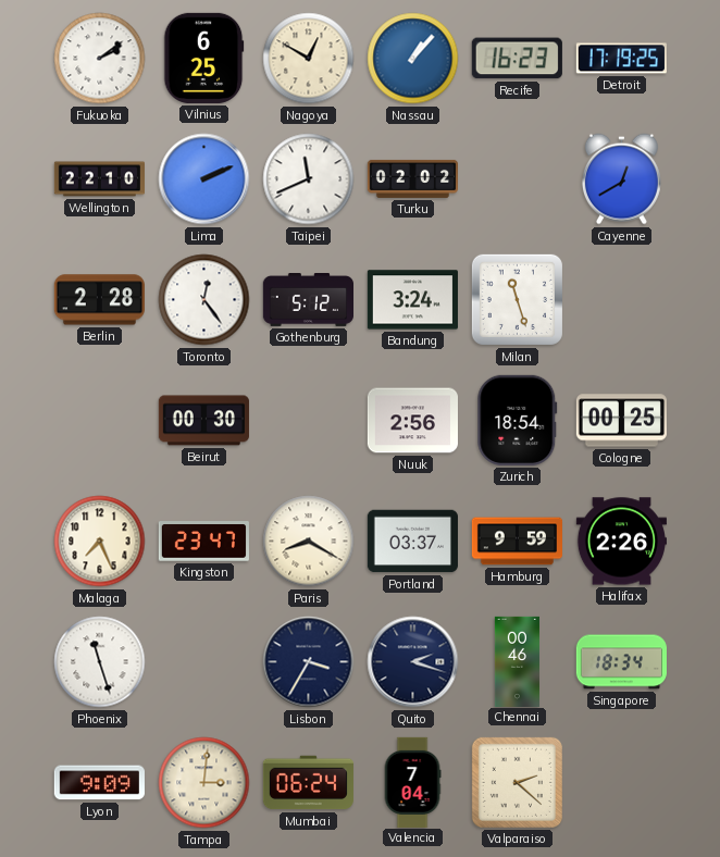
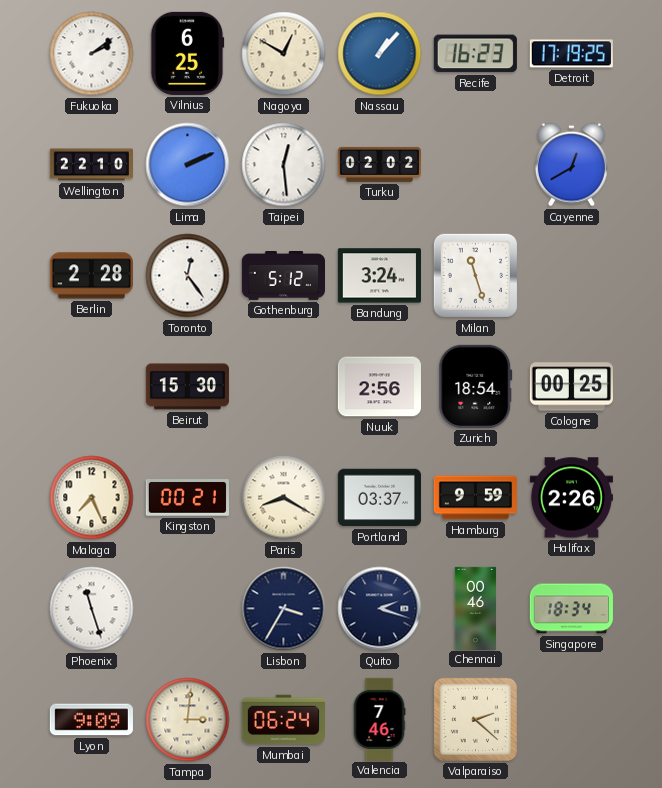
Taipei: 11:41 -> 12:29
Beirut: 00:30 -> 15:30
Kingston: 23:47 -> 00:21
Valencia: 7:04 -> 7:46
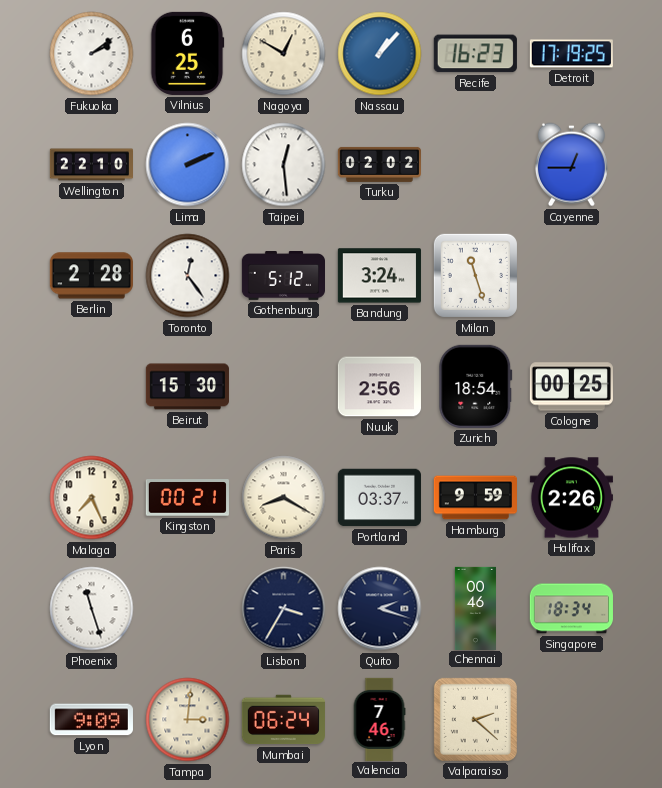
Cayenne: 12:40 -> 12:45
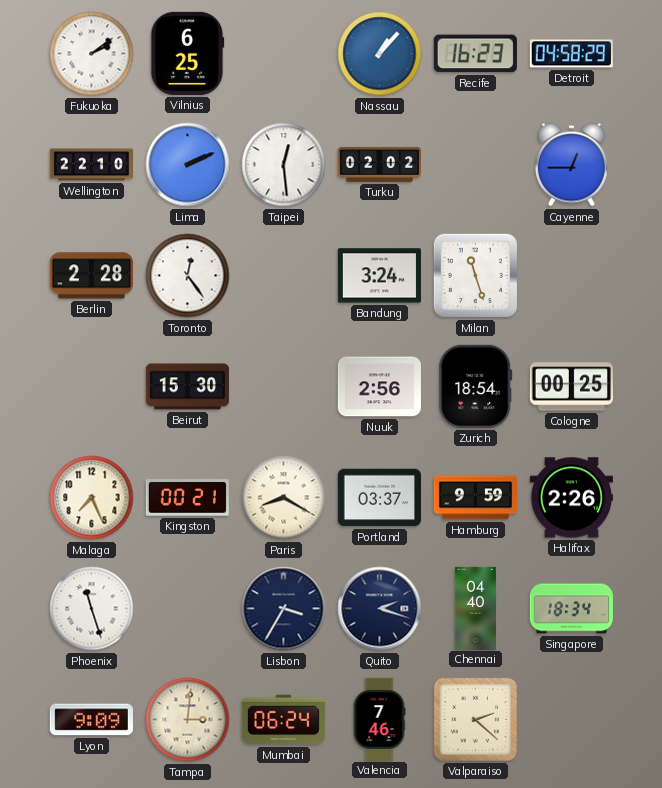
Nagoya: 12:50 -> none
Detroit: 17:19 -> 04:58
Gothenburg: 5:12 -> none
Chennai: 00:46 -> 04:40
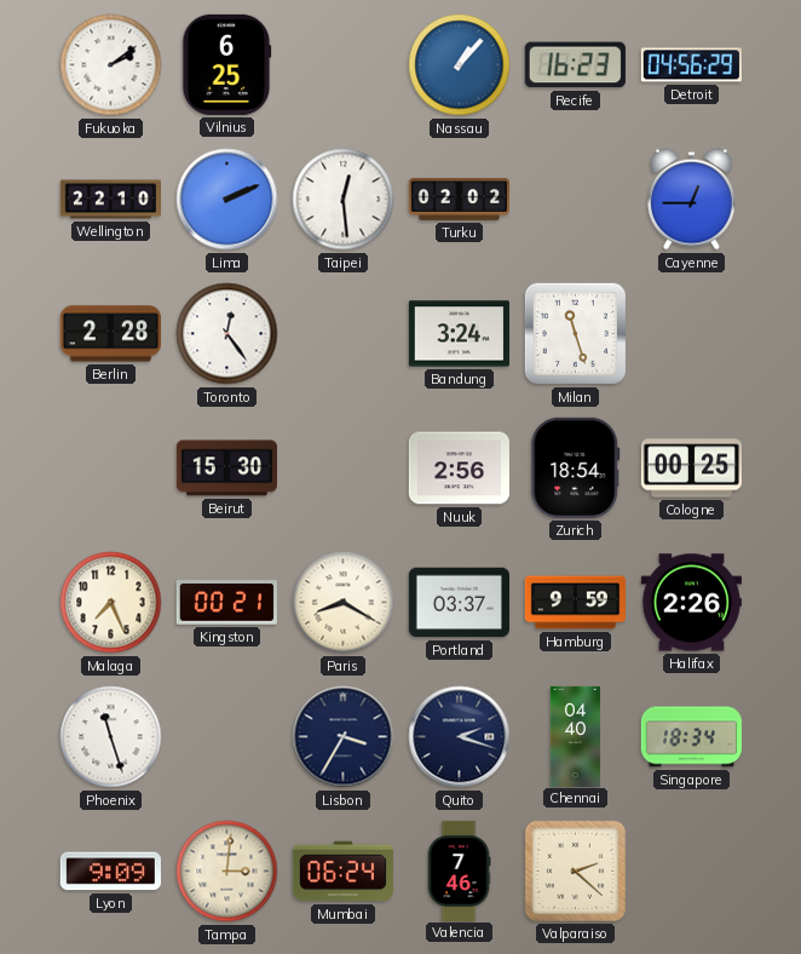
Detroit: 04:58 -> 04:56
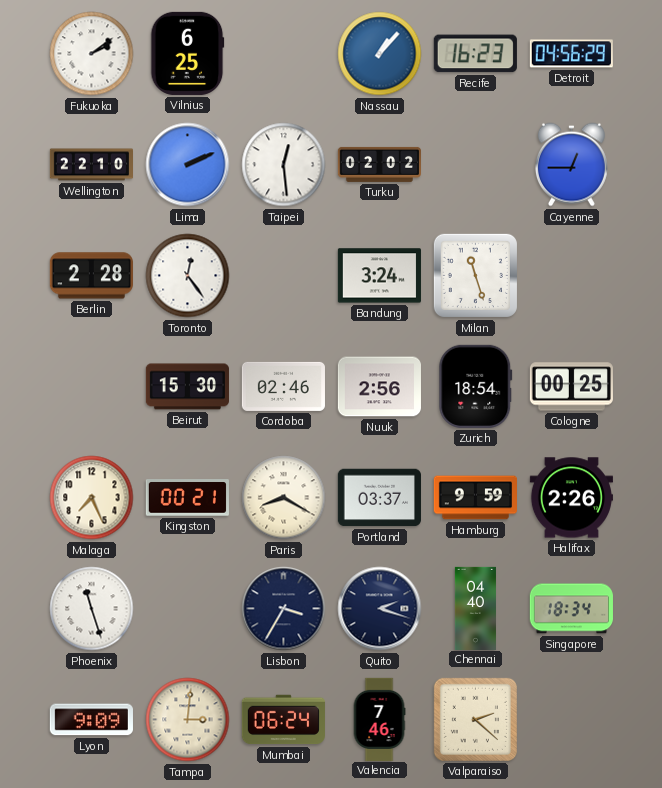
Cordoba: none -> 02:46
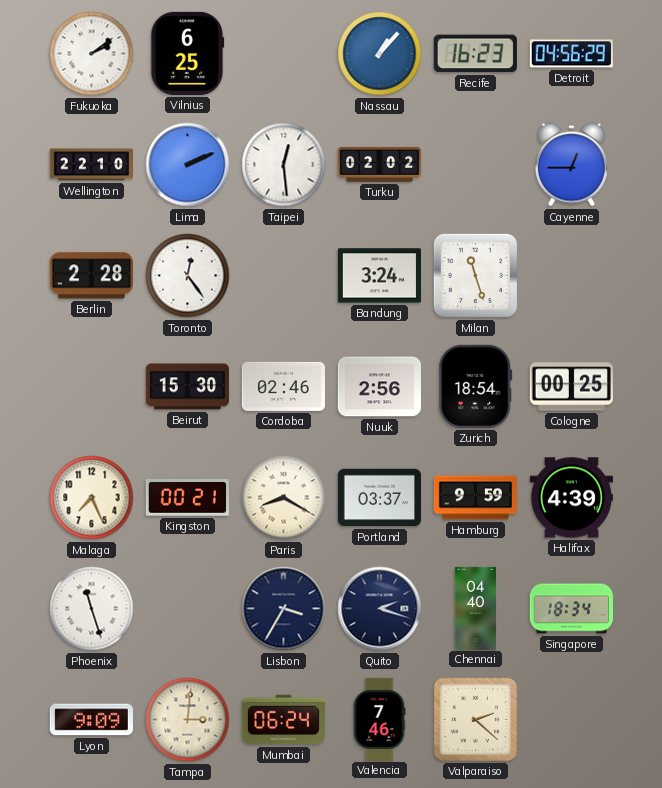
Halifax: 2:26 -> 4:39
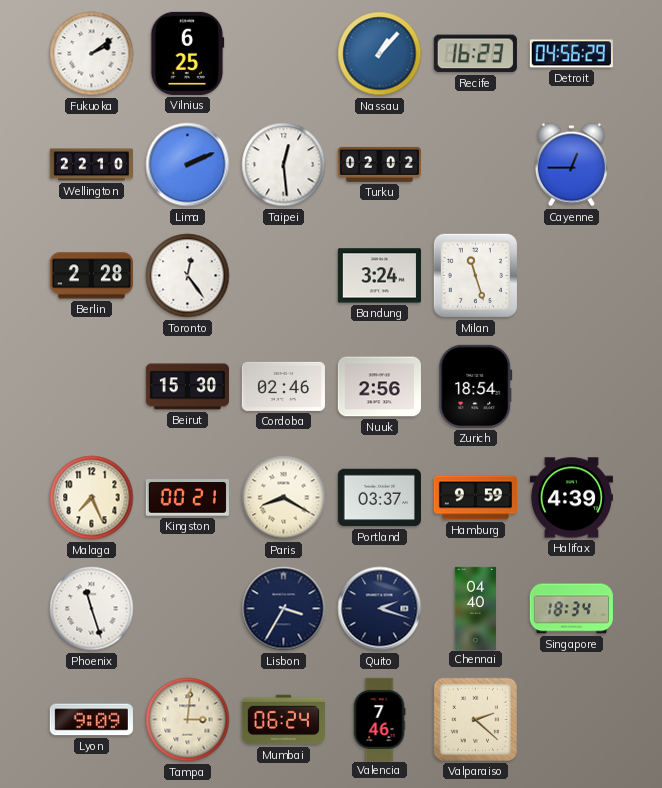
Cologne: 00:25 -> none
